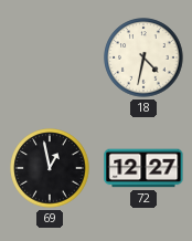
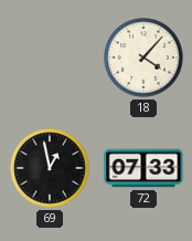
18: 4:32 -> 4:07
72: 12:27 -> 07:33
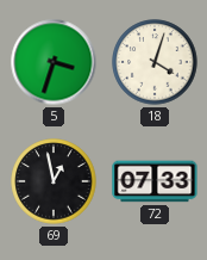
5: none -> 3:33
18: 4:07 -> 4:03
